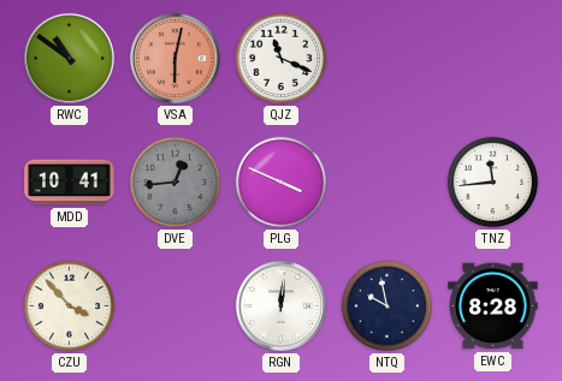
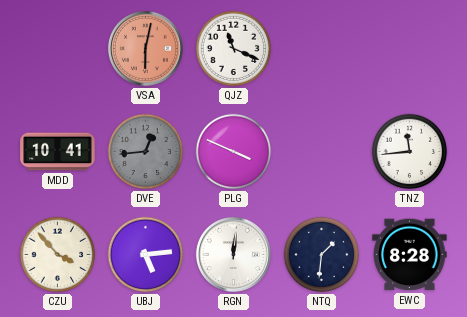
RWC: 10:51 -> none
UBJ: none -> 5:14
NTQ: 9:58 -> 1:31
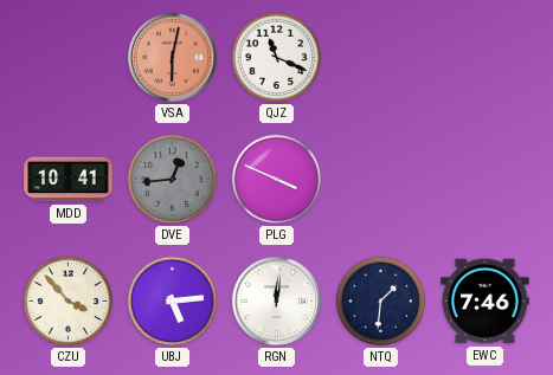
TNZ: 11:44 -> none
EWC: 8:28 -> 7:46
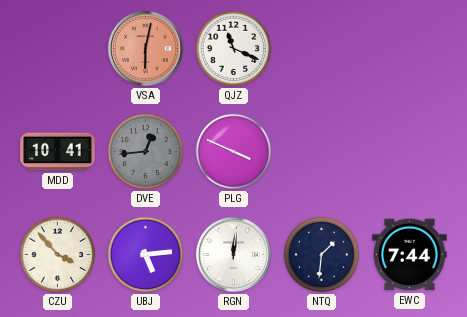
EWC: 7:46 -> 7:44
